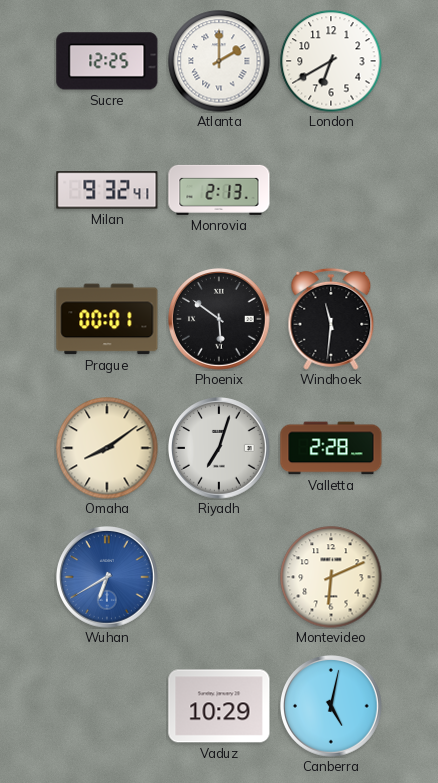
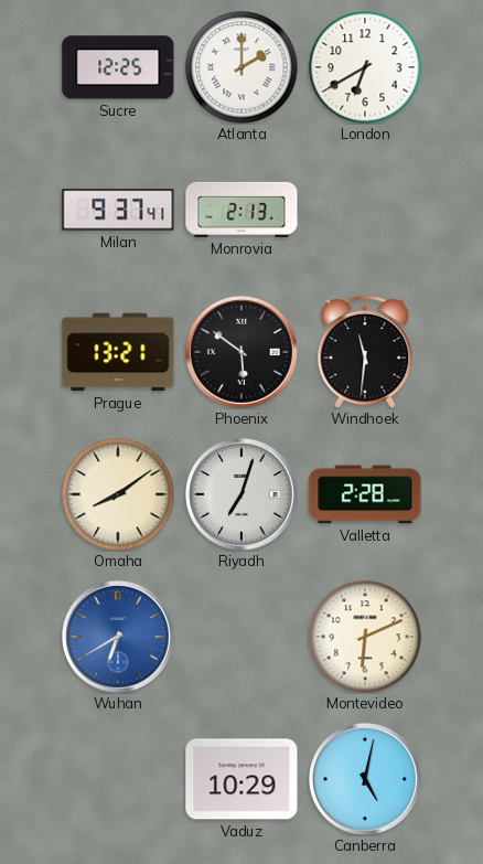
Milan: 9:32 -> 9:37
Prague: 00:01 -> 13:21
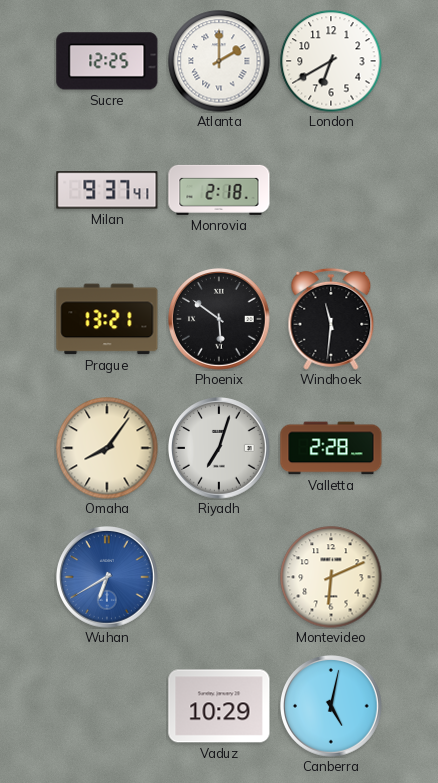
Monrovia: 2:13 -> 2:18
Omaha: 8:09 -> 8:06
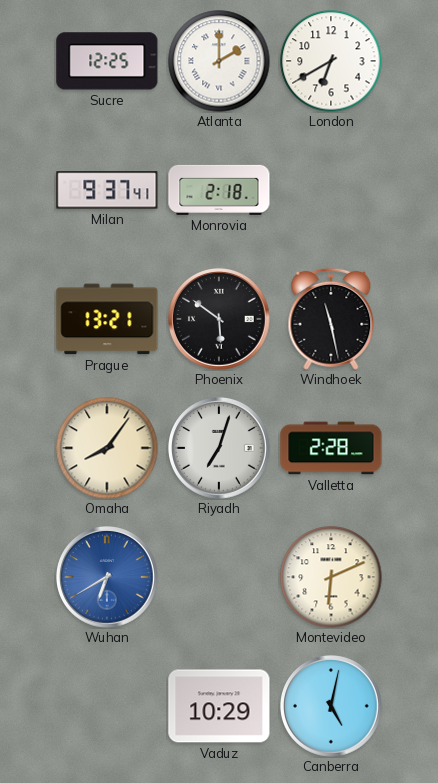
Windhoek: 11:31 -> 11:28
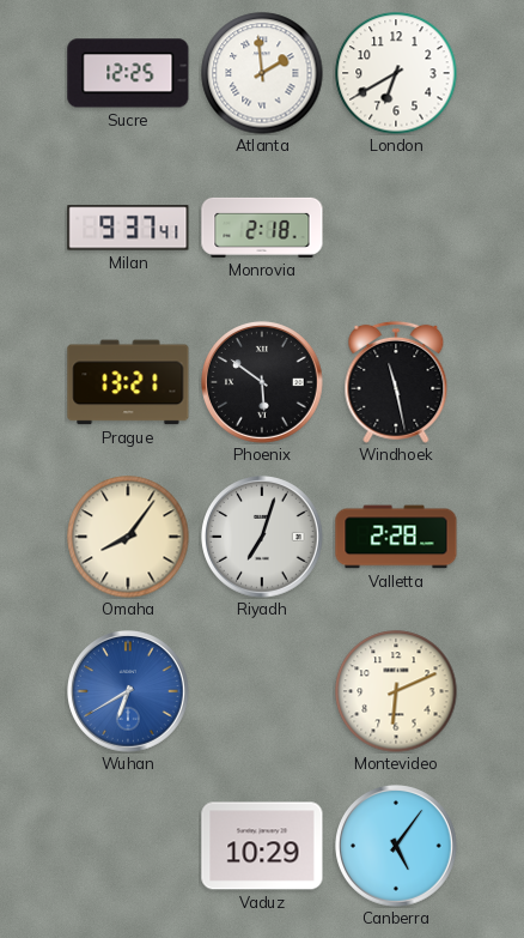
Atlanta: 2:00 -> 1:59
Canberra: 5:02 -> 5:06
